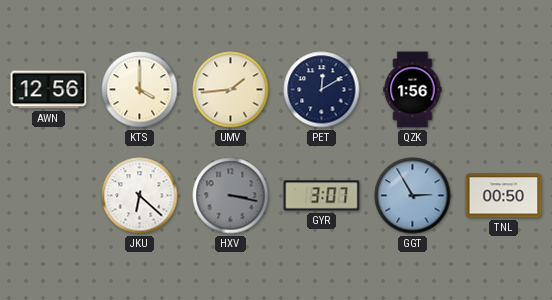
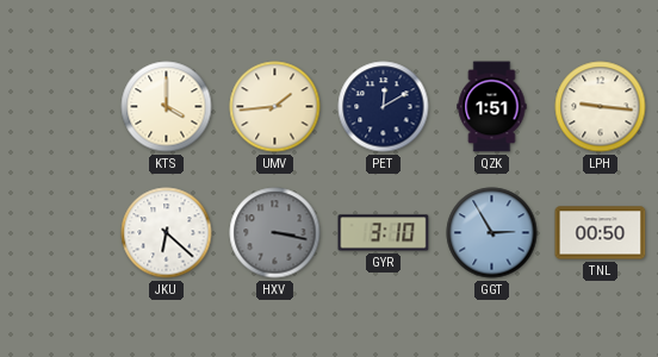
AWN: 12:56 -> none
QZK: 1:56 -> 1:51
LPH: none -> 9:16
GYR: 3:07 -> 3:10
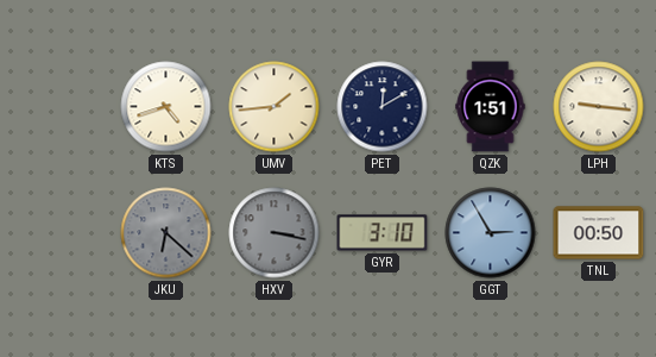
KTS: 4:00 -> 4:42
JKU dial: white -> grey
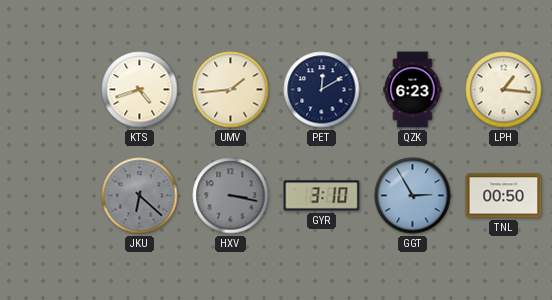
QZK: 1:51 -> 6:23
LPH: 9:16 -> 1:16
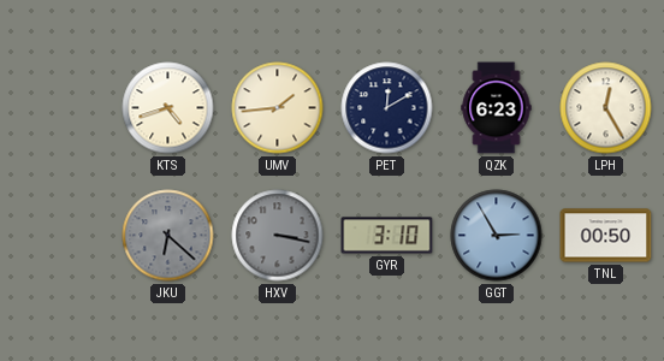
LPH: 1:16 -> 12:25
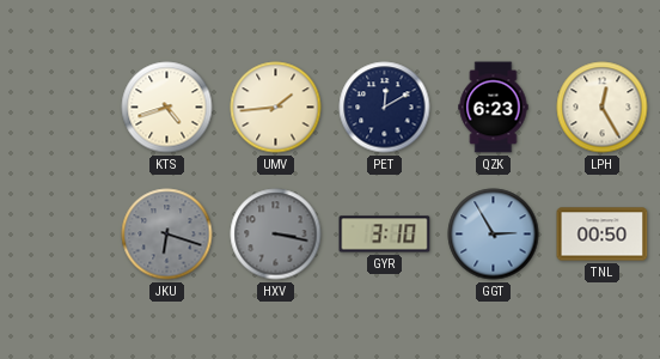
JKU: 6:22 -> 6:18
